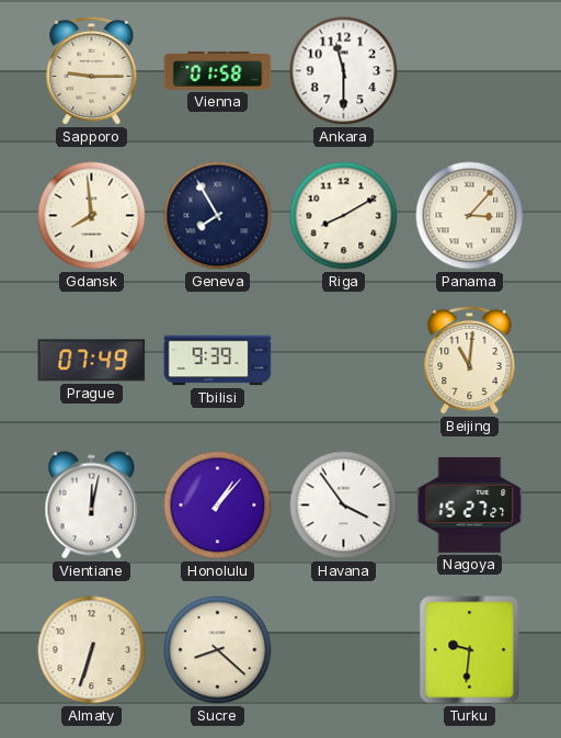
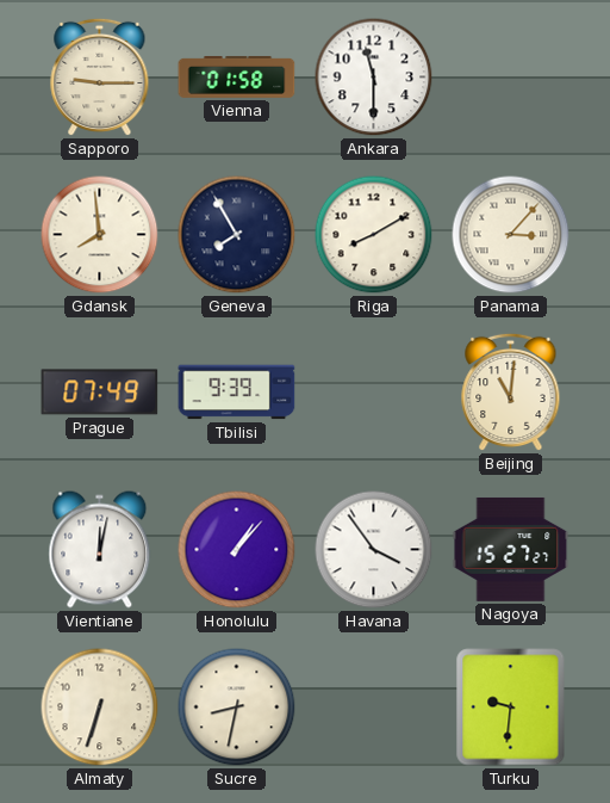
Sucre: 8:22 -> 8:32
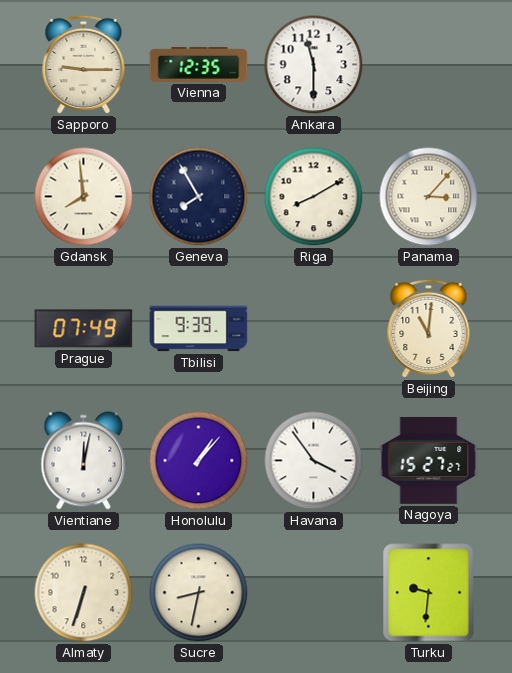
Vienna: 01:58 -> 12:35
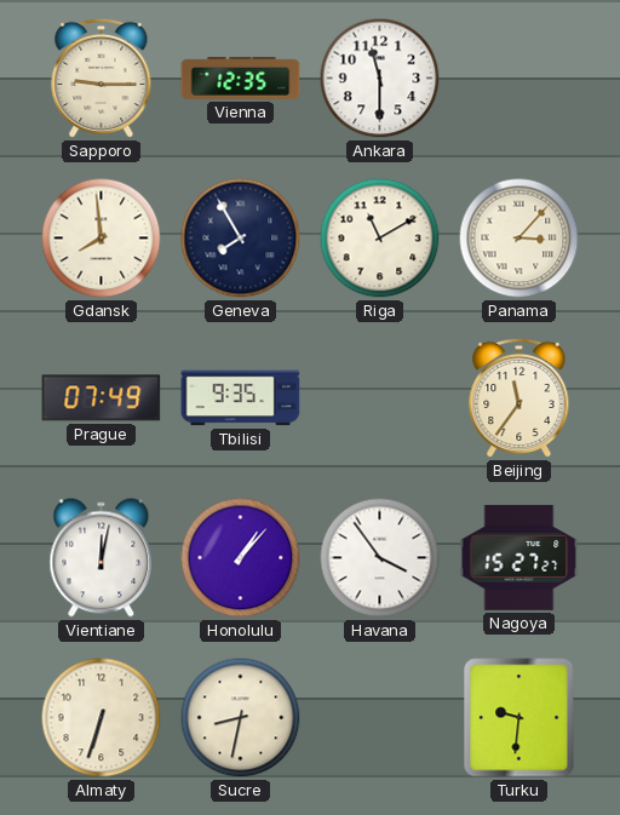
Riga: 8:10 -> 11:10
Tbilisi: 9:39 -> 9:35
Beijing: 11:01 -> 11:36
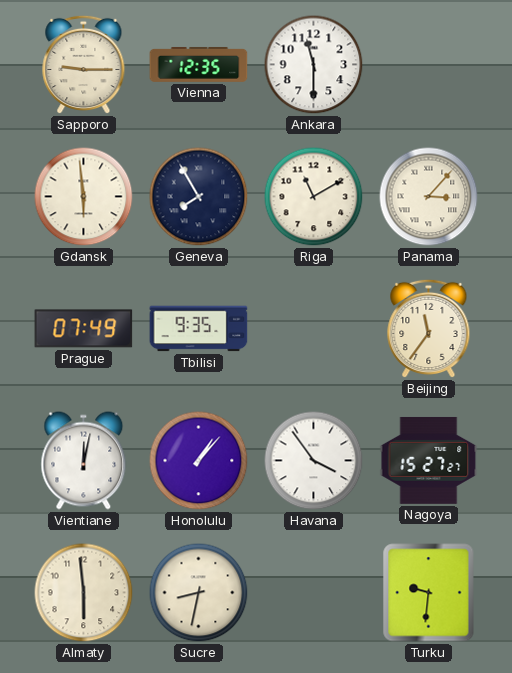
Gdansk: 7:59 -> 5:59
Almaty: 6:33 -> 5:59
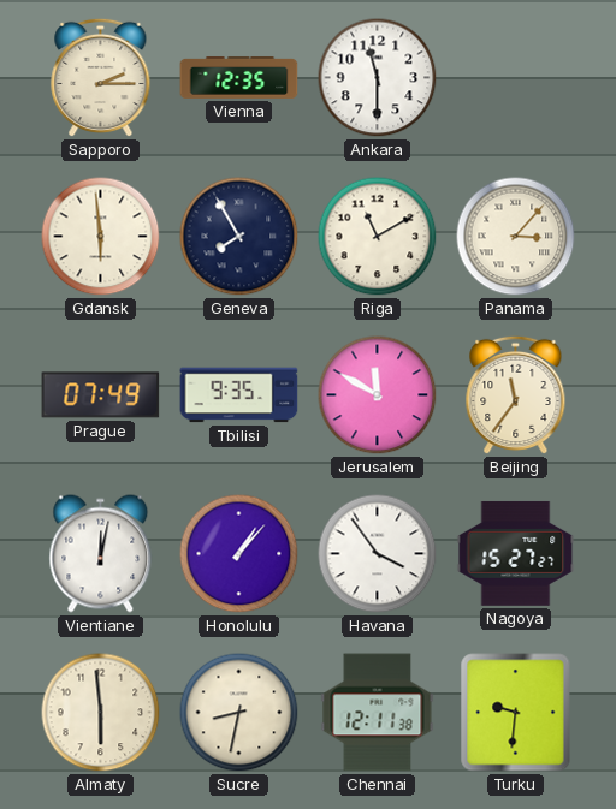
Sapporo: 9:15 -> 2:15
Jerusalem: none -> 11:50
Chennai: none -> 12:11
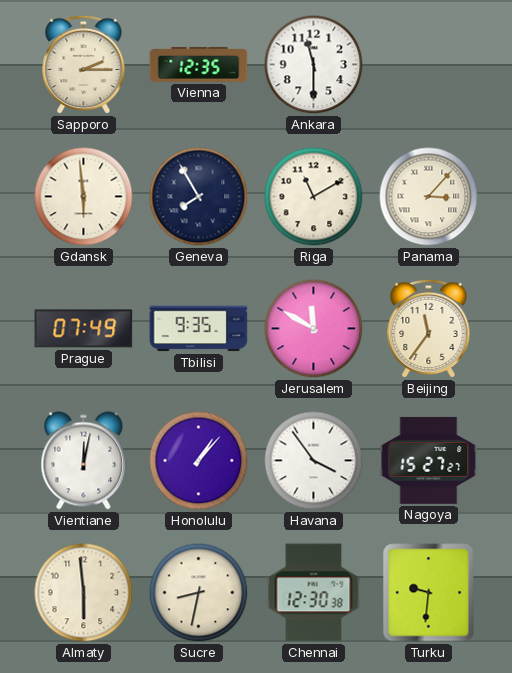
Chennai: 12:11 -> 12:30
